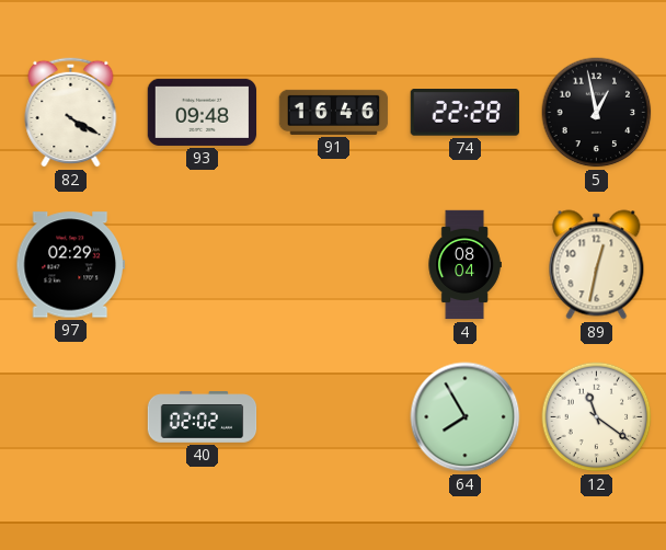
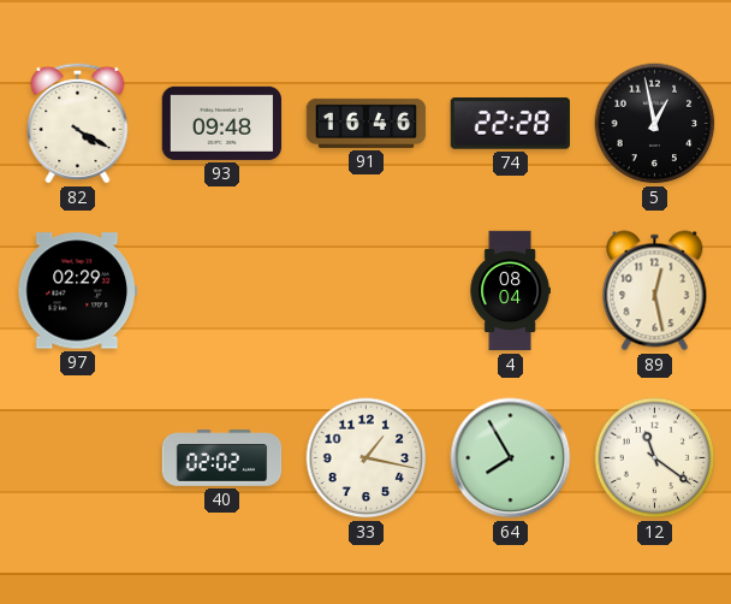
89: 12:32 -> 12:28
33: none -> 1:17
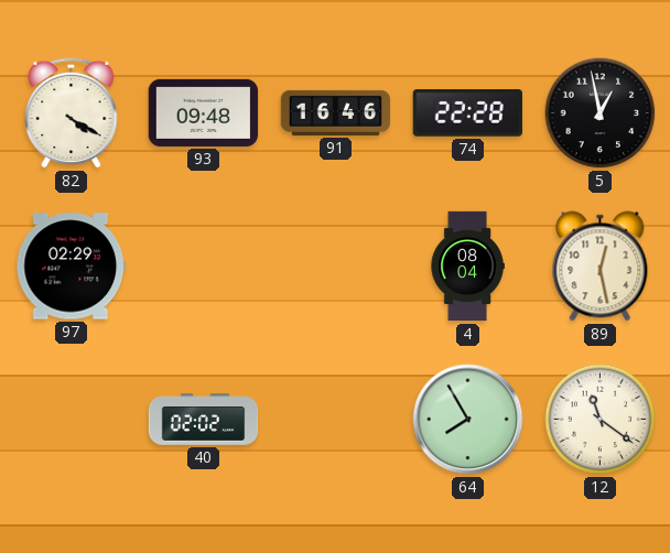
33: 1:17 -> none
